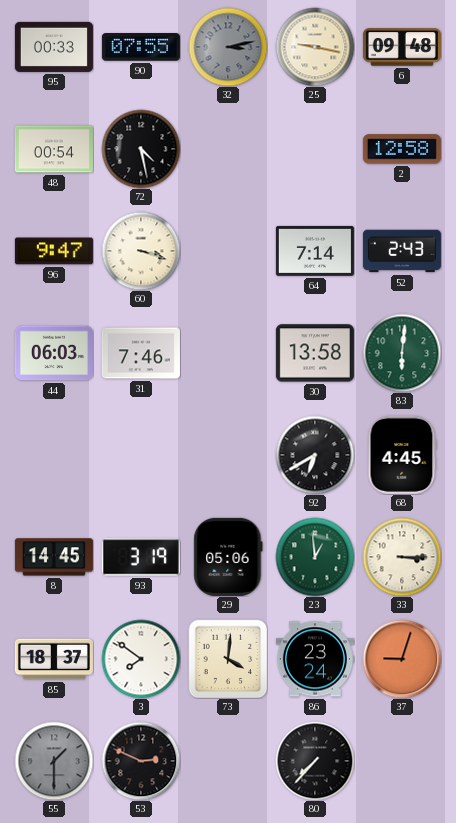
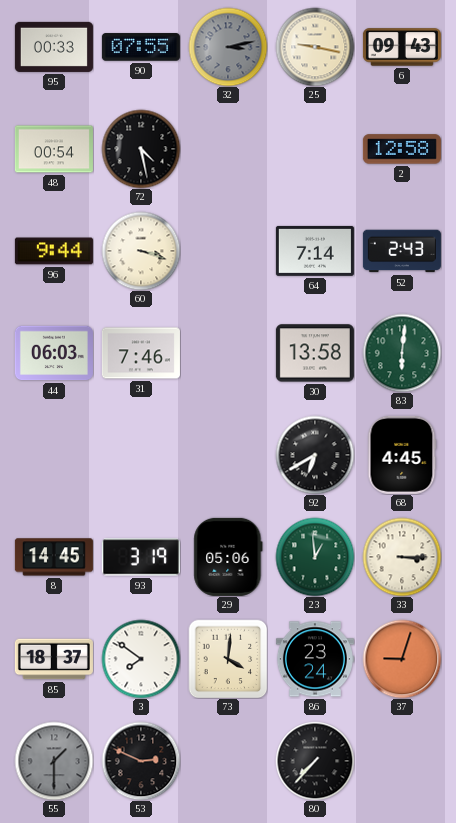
6: 09:48 -> 09:43
96: 9:47 -> 9:44
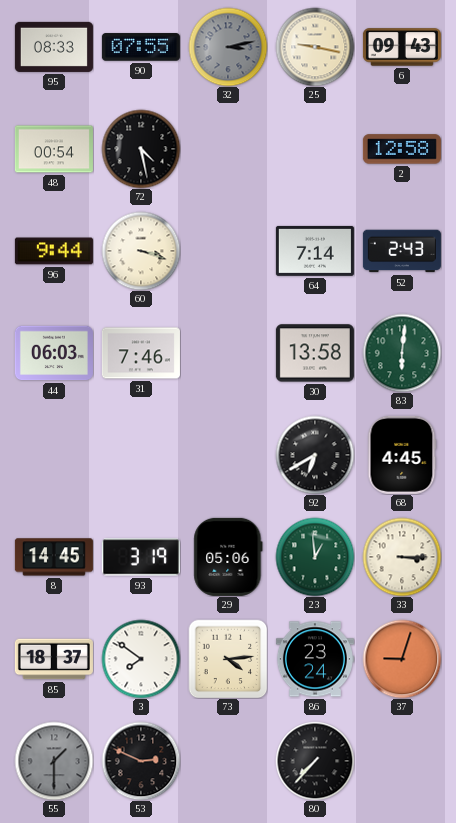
95: 00:33 -> 08:33
73: 4:01 -> 4:14
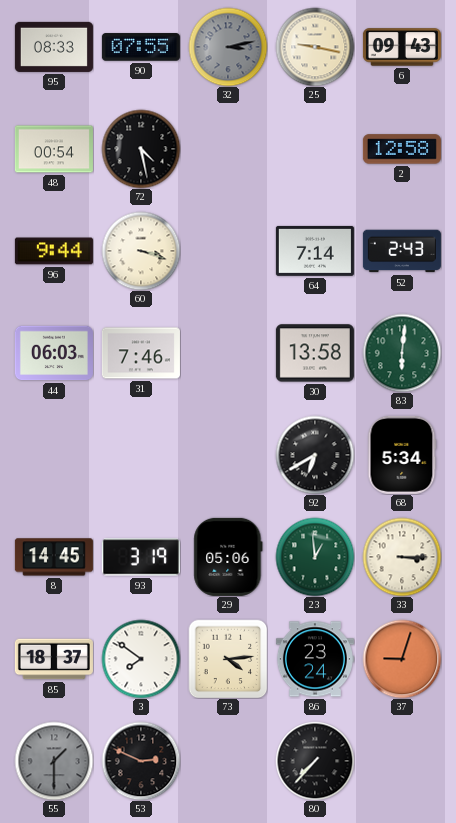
68: 4:45 -> 5:34
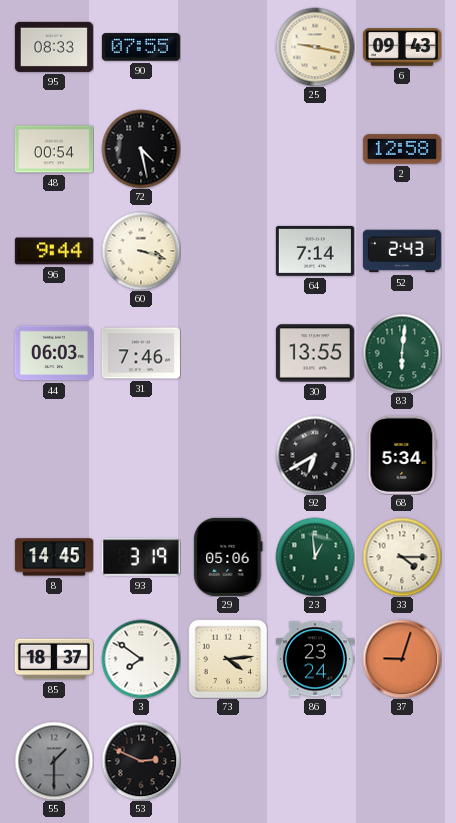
32: 3:13 -> none
30: 13:58 -> 13:55
33: 3:15 -> 4:15
80: 7:37 -> none
